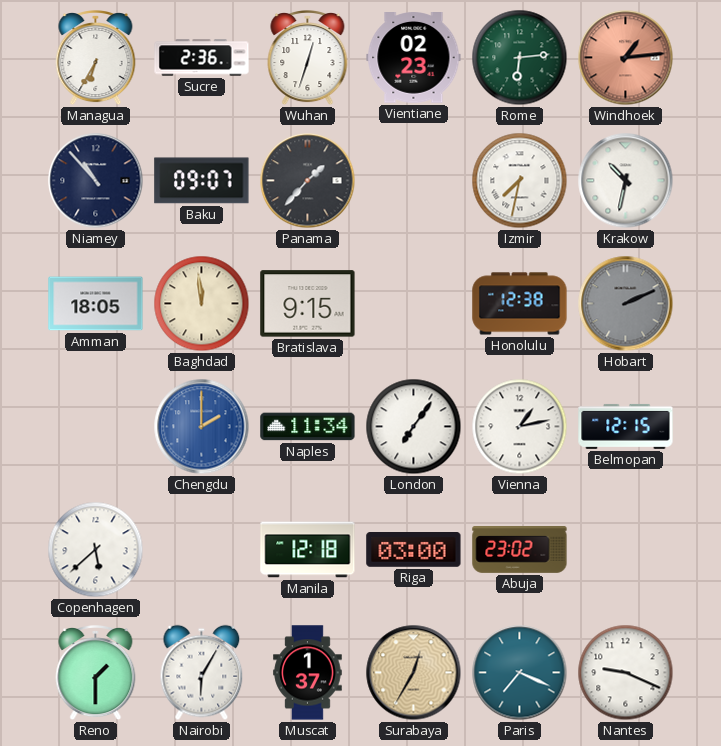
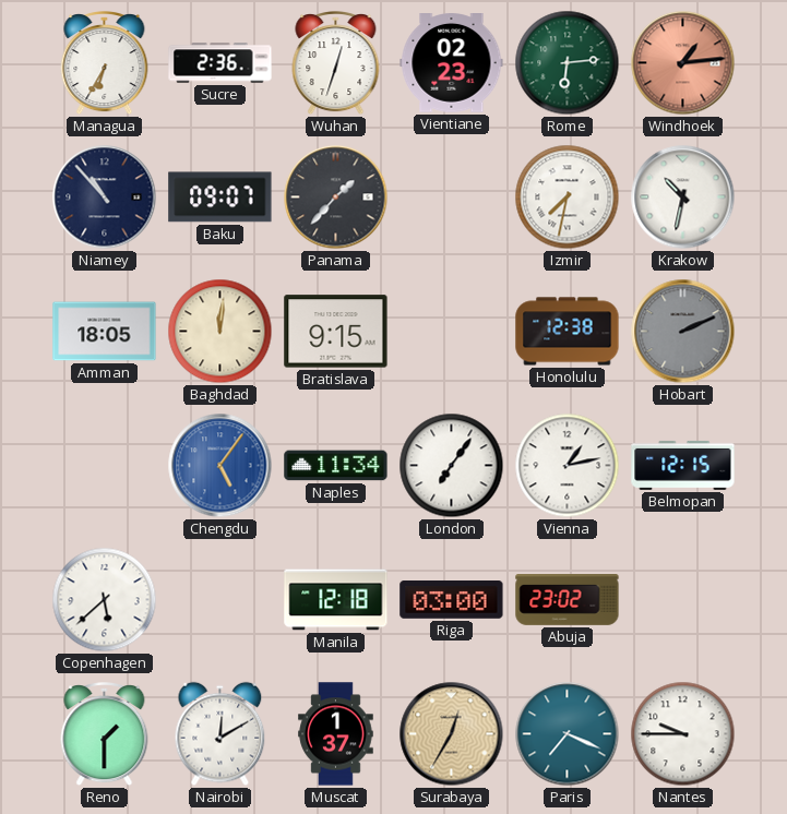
Baghdad: 11:59 -> 12:01
Chengdu: 2:00 -> 5:06
Nairobi: 6:05 -> 12:10
Nantes: 9:19 -> 9:45
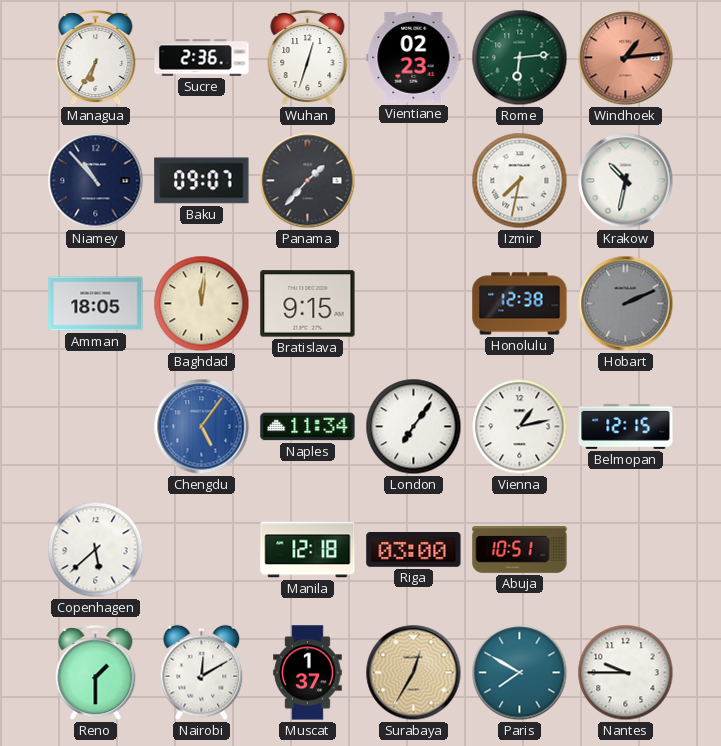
Abuja: 23:02 -> 10:51
Paris: 7:19 -> 7:50
